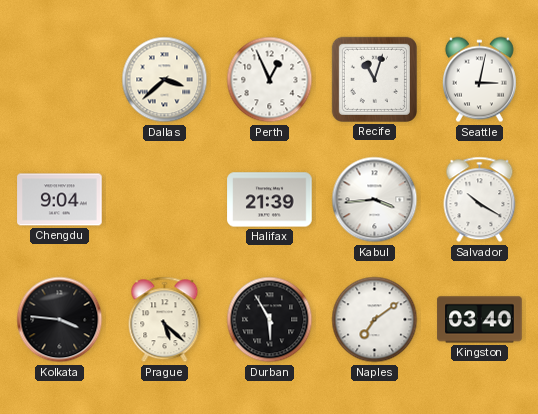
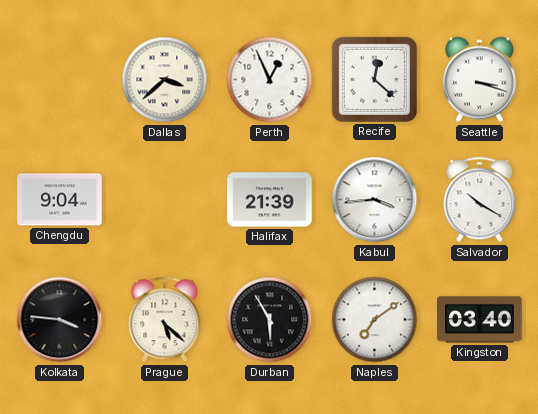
Recife: 11:03 -> 12:22
Seattle: 3:02 -> 3:18
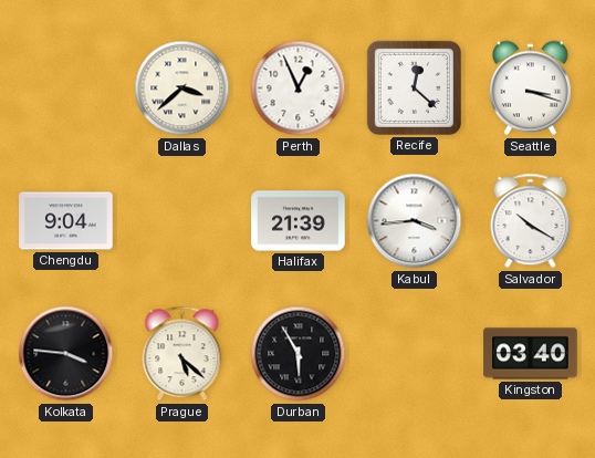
Naples: 7:09 -> none
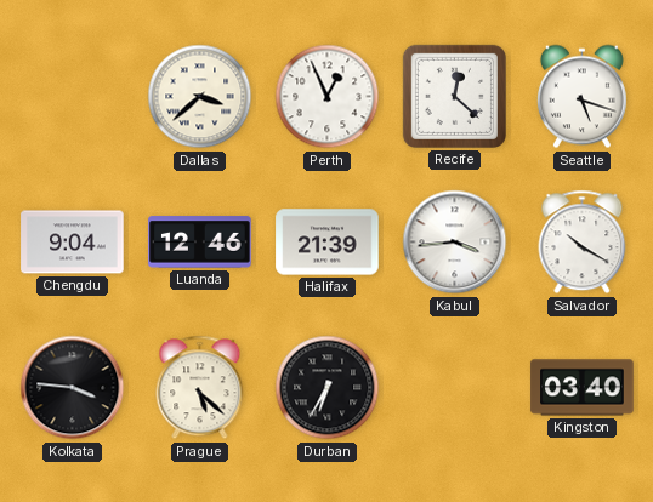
Seattle: 3:18 -> 5:18
Luanda: none -> 12:46
Durban: 5:55 -> 6:35
